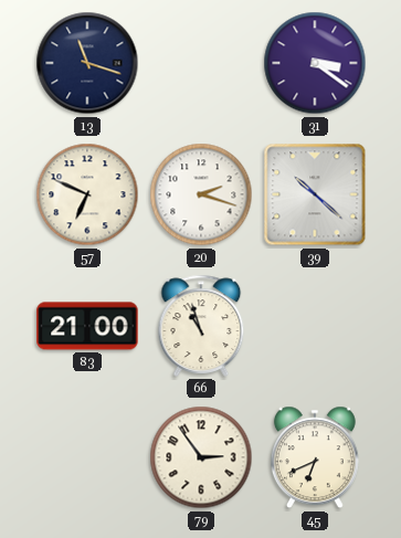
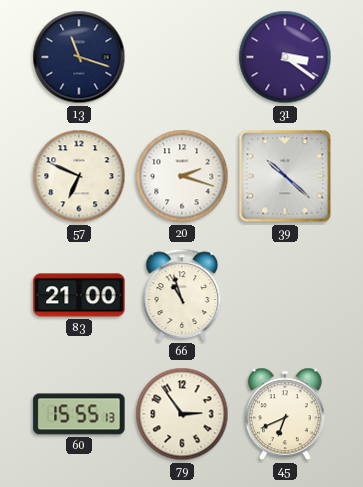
60: none -> 15:55
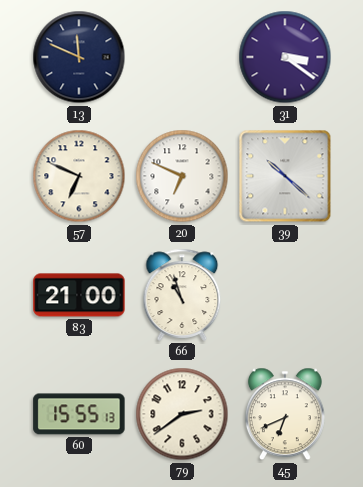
13: 11:18 -> 11:49
20: 2:18 -> 6:49
79: 2:54 -> 2:39
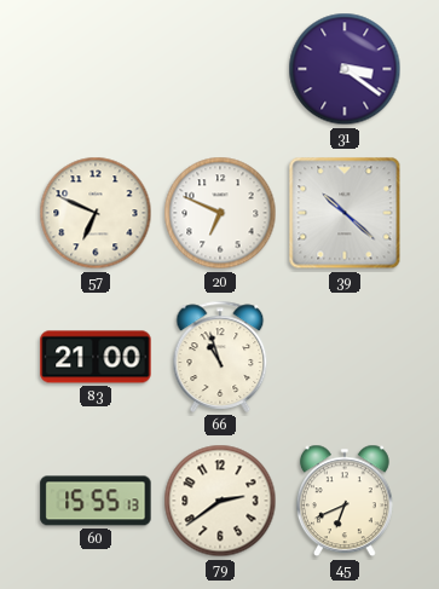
13: 11:49 -> none
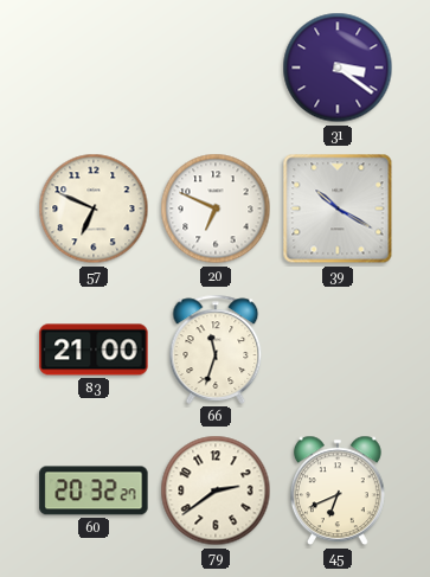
39: 10:22 -> 10:20
66: 10:57 -> 11:33
60: 15:55 -> 20:32
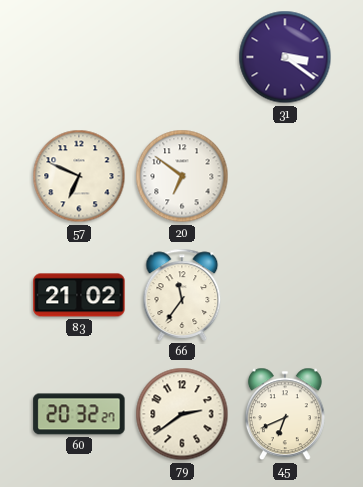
20: 6:49 -> 6:51
39: 10:20 -> none
83: 21:00 -> 21:02
66: 11:33 -> 11:36
